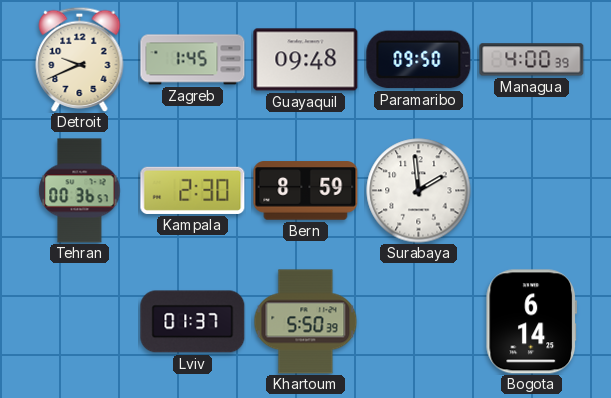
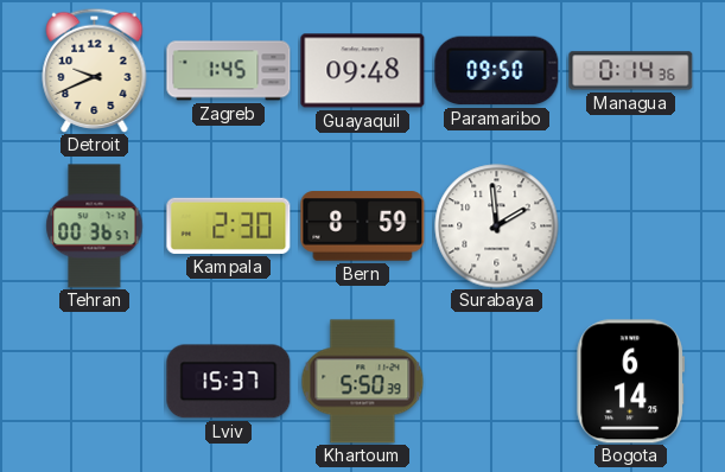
Managua: 4:00 -> 0:14
Lviv: 01:37 -> 15:37
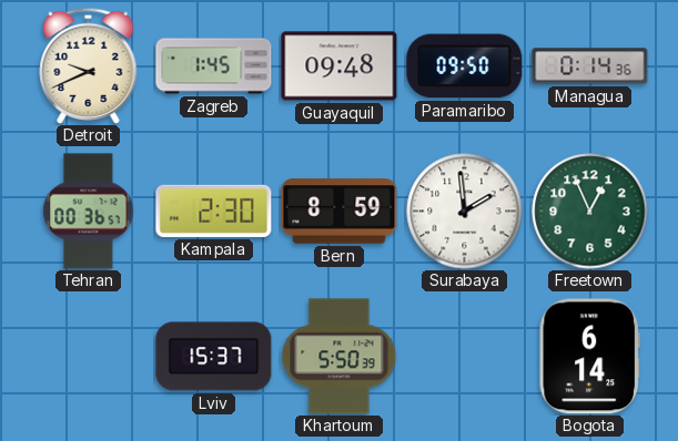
Freetown: none -> 12:56
